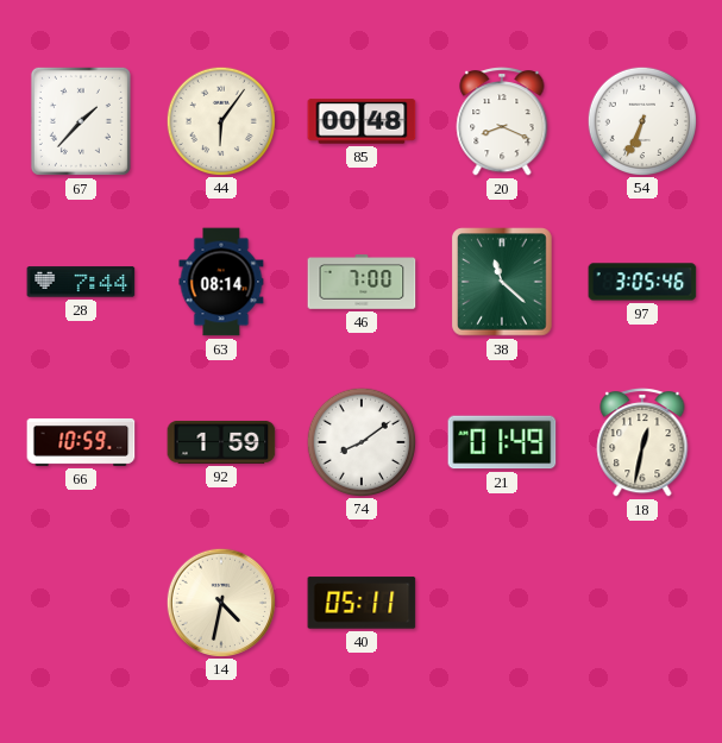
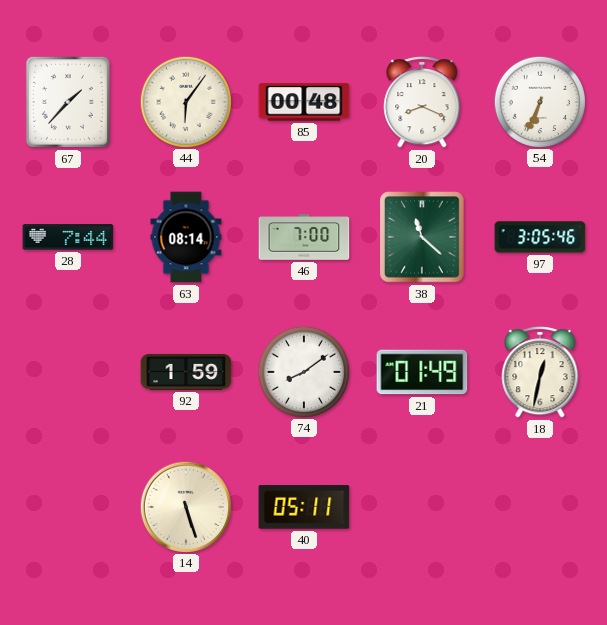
66: 10:59 -> none
14: 4:32 -> 5:27
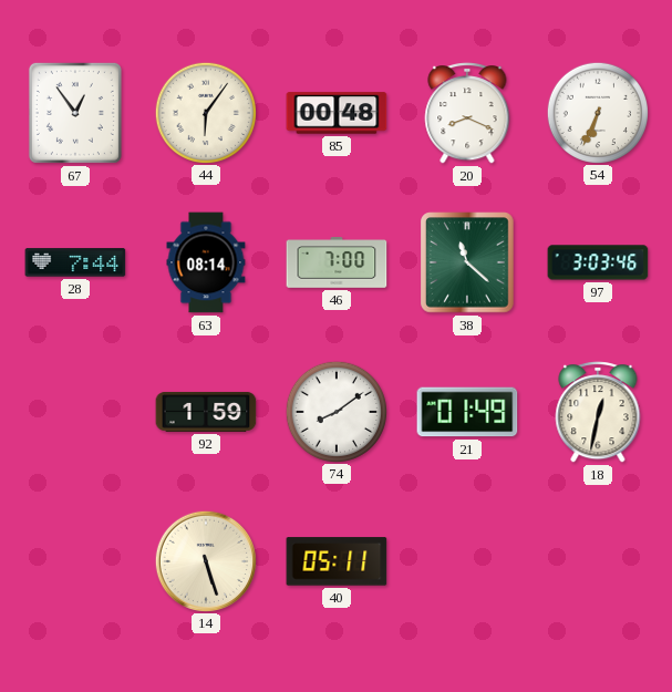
67: 1:37 -> 12:54
97: 3:05 -> 3:03
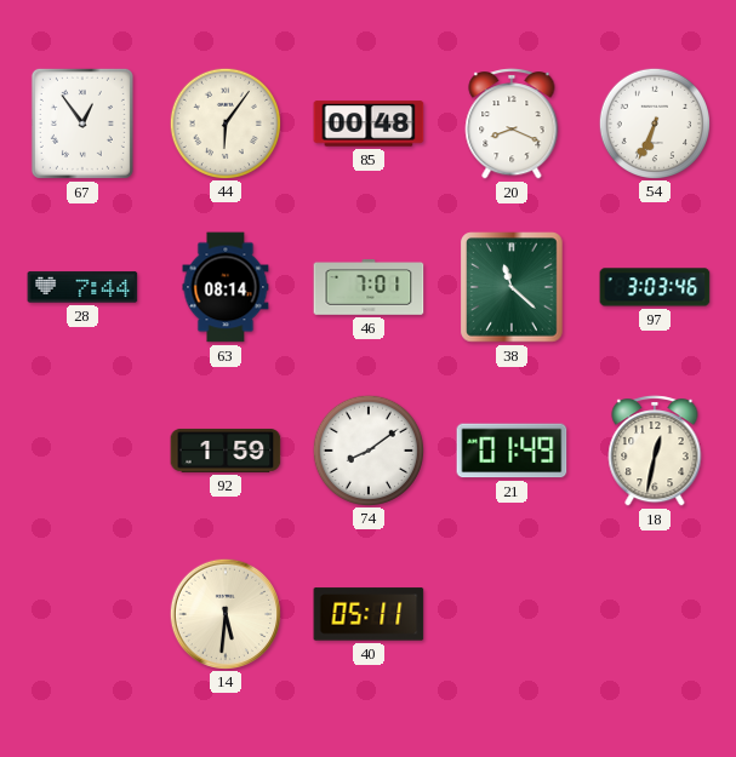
46: 7:00 -> 7:01
14: 5:27 -> 5:31
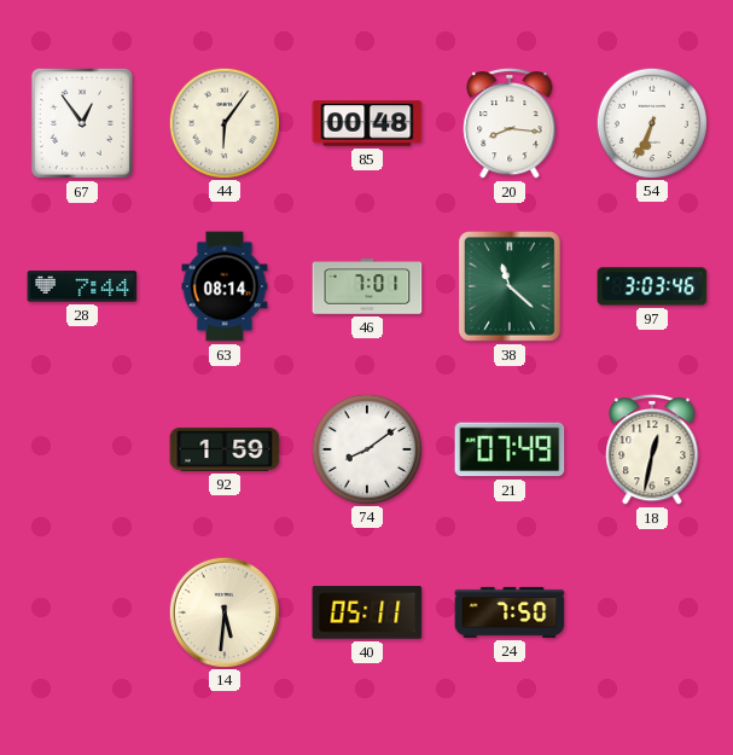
20: 8:19 -> 8:16
21: 01:49 -> 07:49
24: none -> 7:50
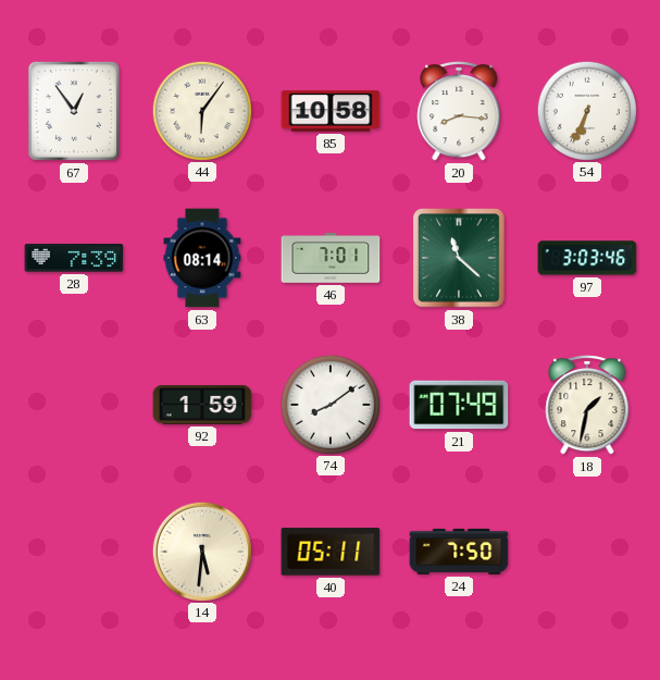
85: 00:48 -> 10:58
28: 7:44 -> 7:39
18: 12:32 -> 1:32
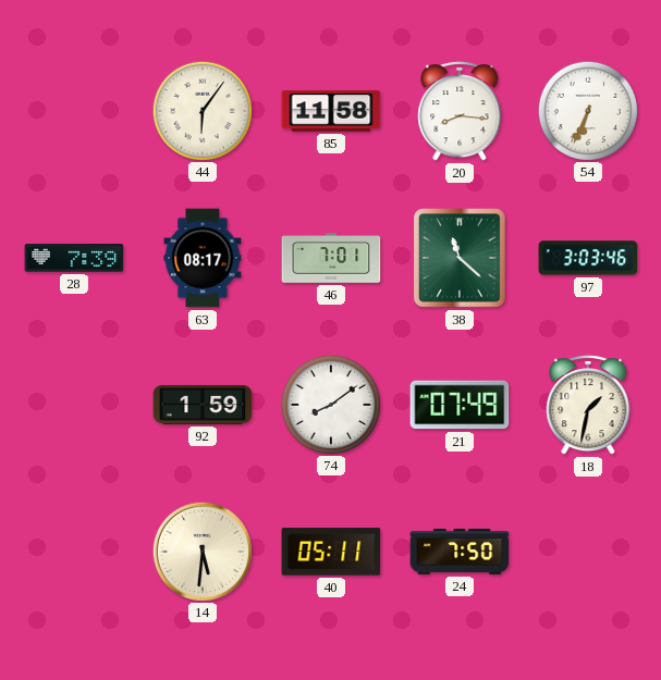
67: 12:54 -> none
85: 10:58 -> 11:58
63: 08:14 -> 08:17
